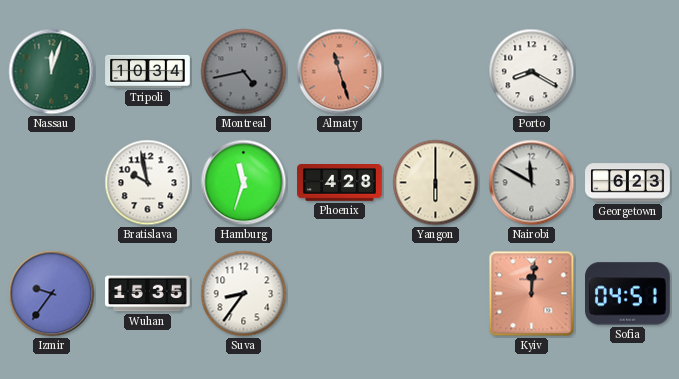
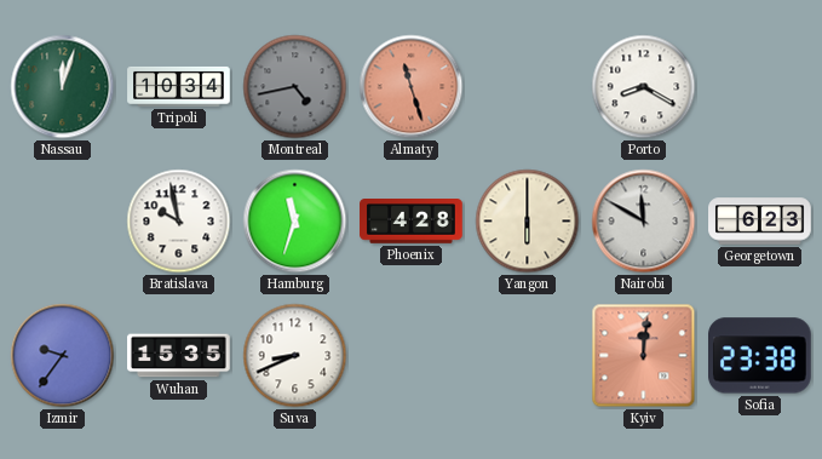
Suva: 8:36 -> 8:41
Sofia: 04:51 -> 23:38
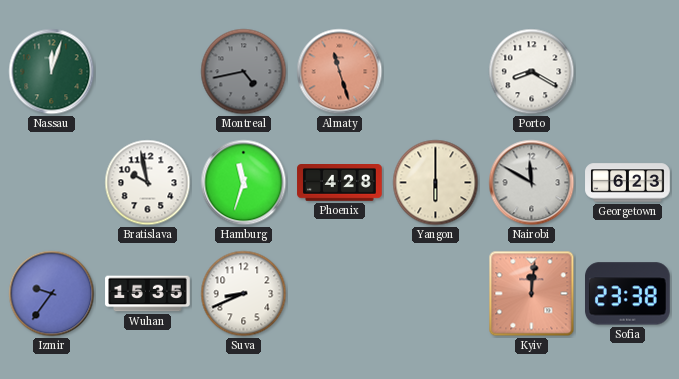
Tripoli: 10:34 -> none
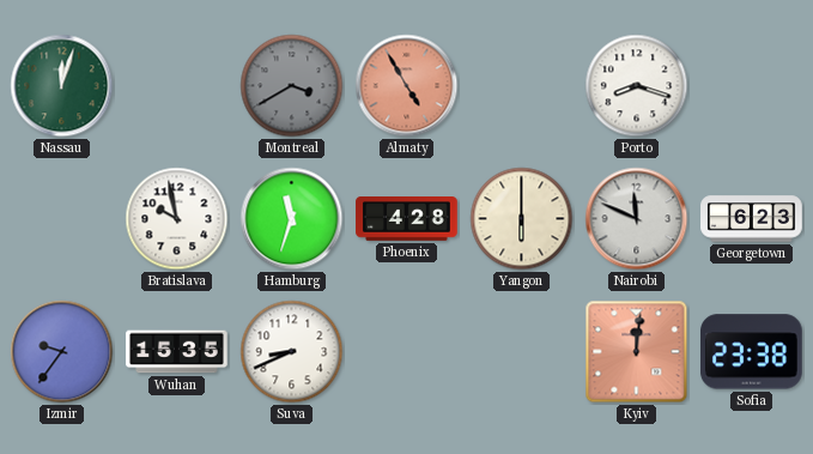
Montreal: 4:43 -> 3:40
Almaty: 11:27 -> 4:55
Porto: 8:20 -> 8:18
Nairobi: 11:50 -> 11:49
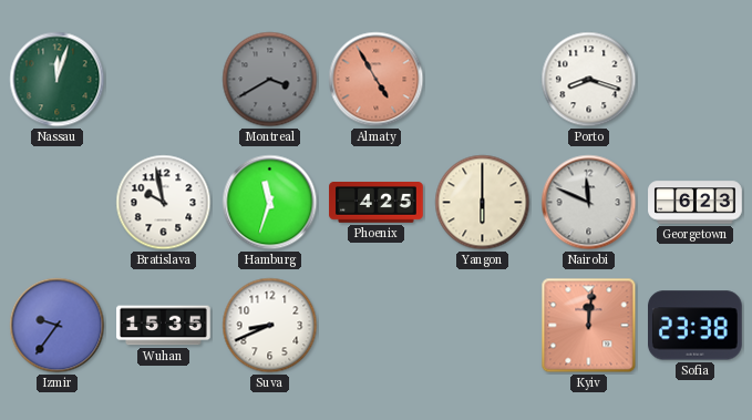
Phoenix: 4:28 -> 4:25
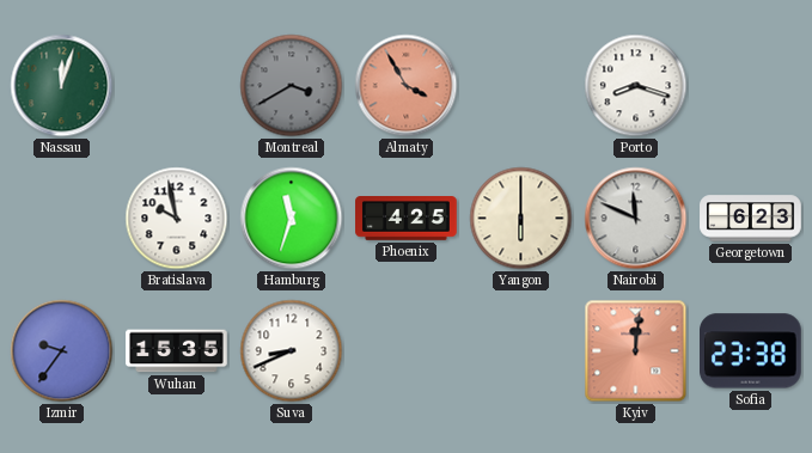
Almaty: 4:55 -> 3:55
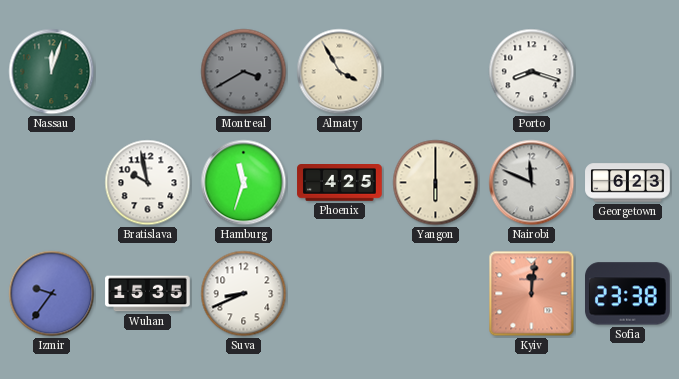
Almaty dial: salmon -> cream
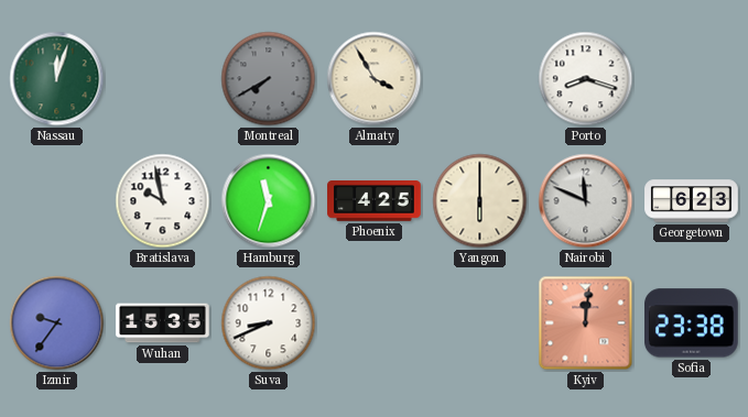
Montreal: 3:40 -> 7:40
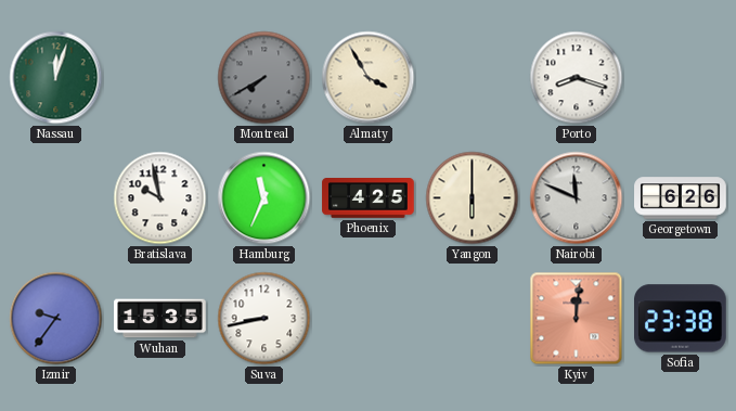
Hamburg: 11:33 -> 11:34
Georgetown: 6:23 -> 6:26
Suva: 8:41 -> 8:43
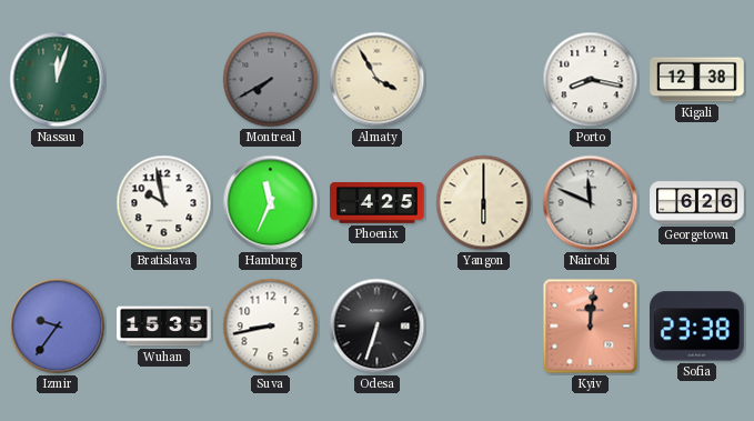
Porto: 8:18 -> 8:17
Kigali: none -> 12:38
Odesa: none -> 6:33
